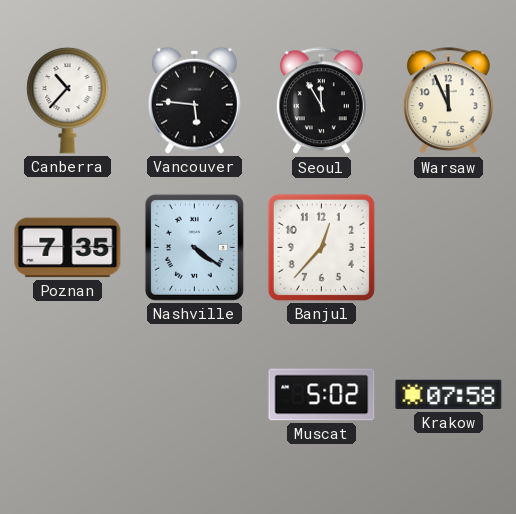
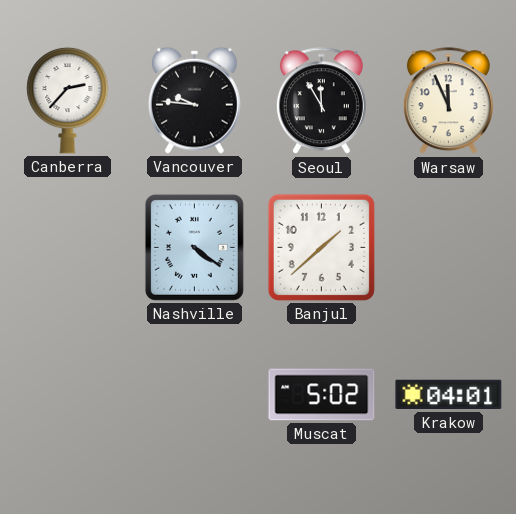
Canberra: 10:37 -> 2:37
Vancouver: 5:46 -> 9:46
Poznan: 7:35 -> none
Banjul: 12:37 -> 1:38
Krakow: 07:58 -> 04:01
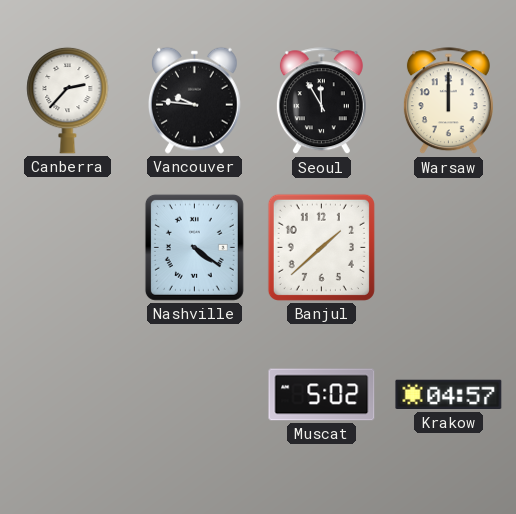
Warsaw: 11:56 -> 12:00
Krakow: 04:01 -> 04:57
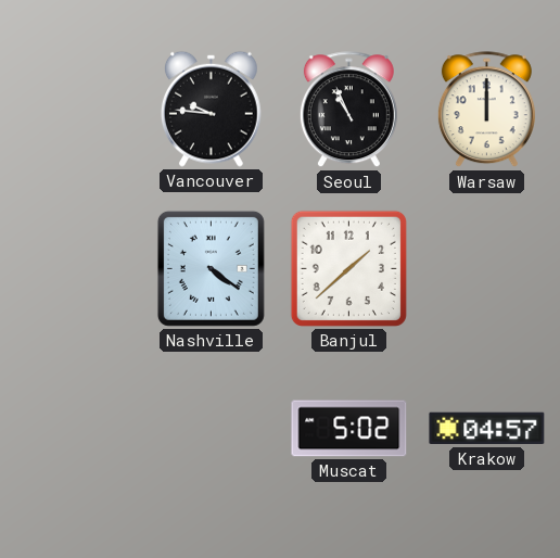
Canberra: 2:37 -> none
Seoul: 11:55 -> 10:56
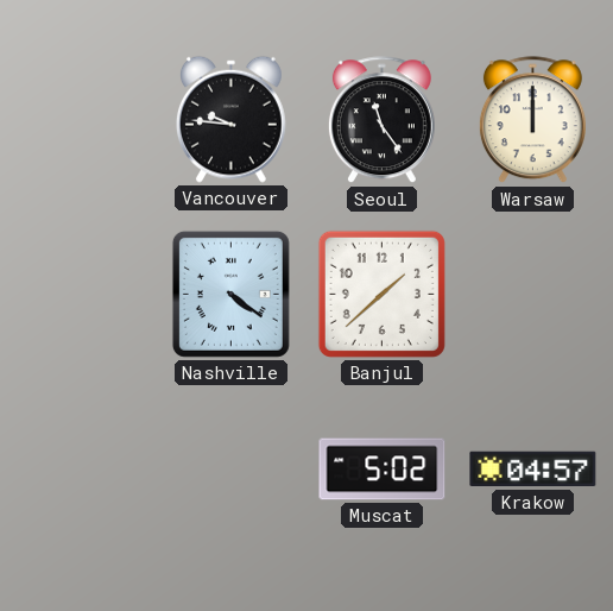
Seoul: 10:56 -> 11:24
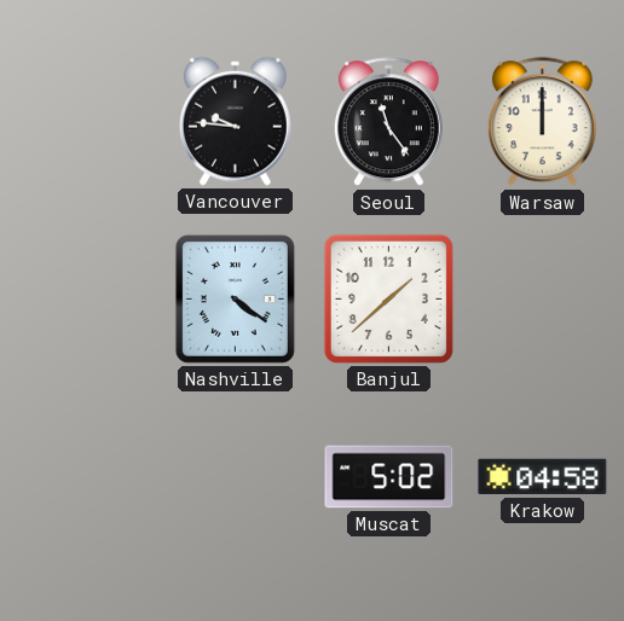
Krakow: 04:57 -> 04:58
